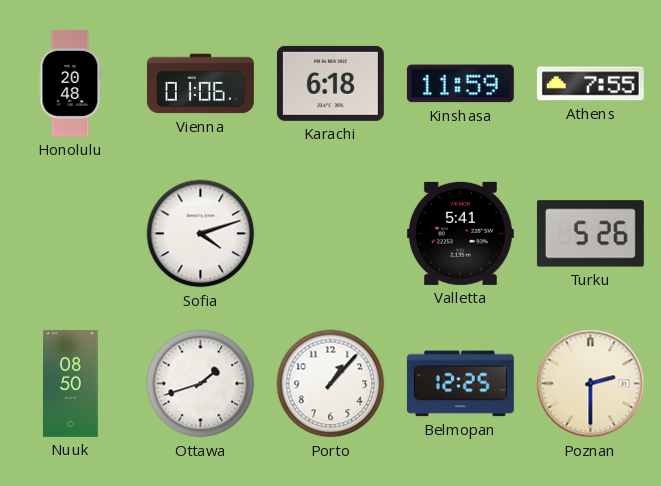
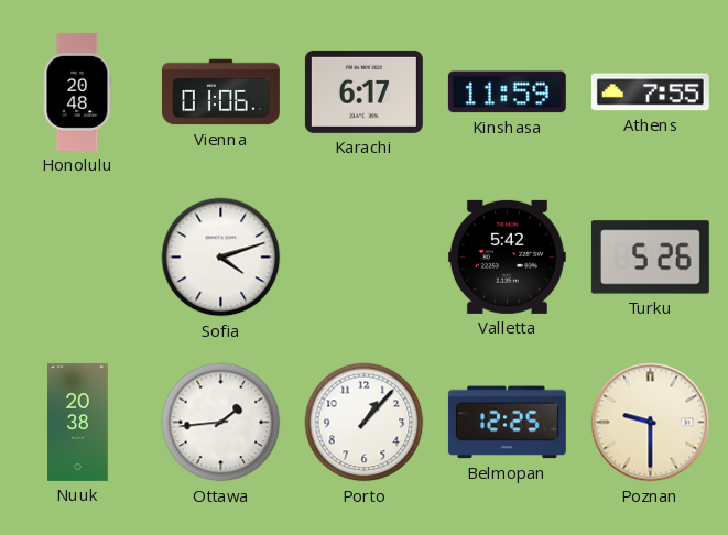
Karachi: 6:18 -> 6:17
Valletta: 5:41 -> 5:42
Nuuk: 08:50 -> 20:38
Ottawa: 1:42 -> 1:44
Poznan: 2:30 -> 9:30
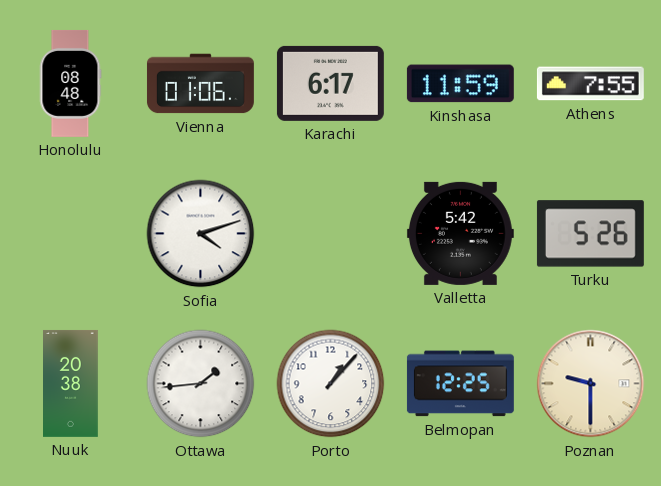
Honolulu: 20:48 -> 08:48
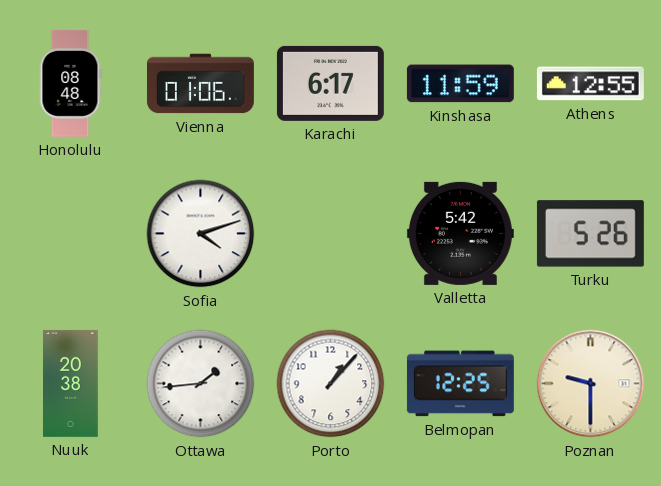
Athens: 7:55 -> 12:55
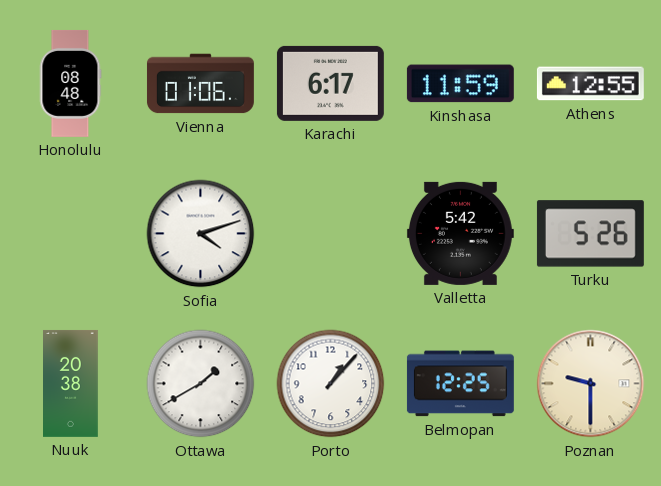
Ottawa: 1:44 -> 1:40
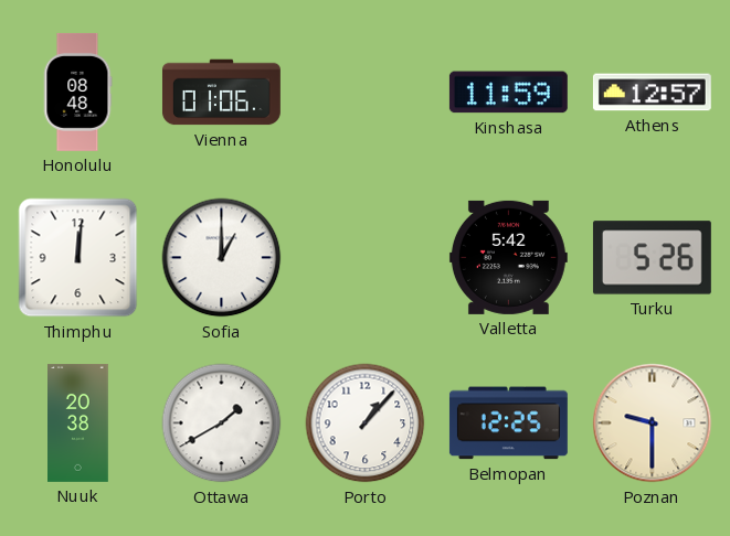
Karachi: 6:17 -> none
Athens: 12:55 -> 12:57
Thimphu: none -> 12:01
Sofia: 4:12 -> 1:00
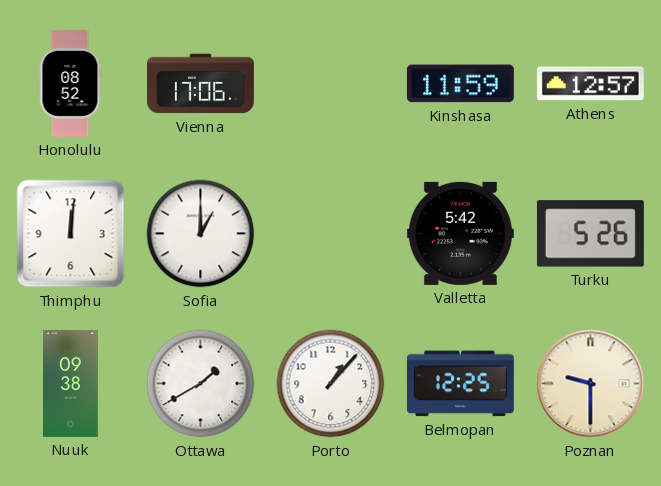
Honolulu: 08:48 -> 08:52
Vienna: 01:06 -> 17:06
Nuuk: 20:38 -> 09:38
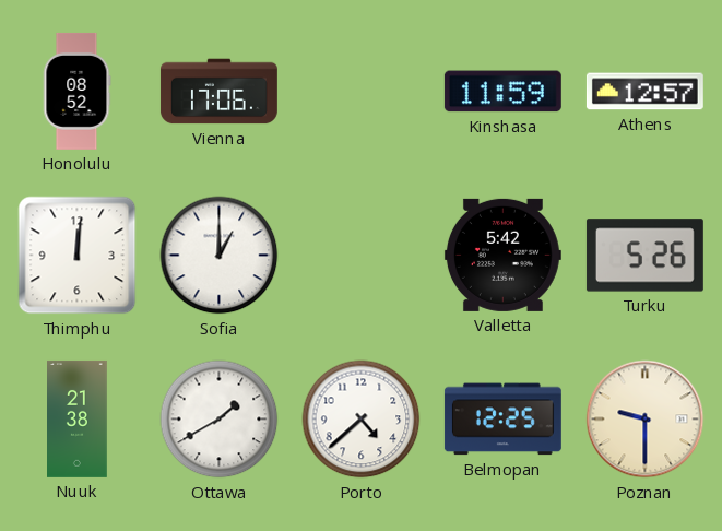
Nuuk: 09:38 -> 21:38
Porto: 1:07 -> 4:38
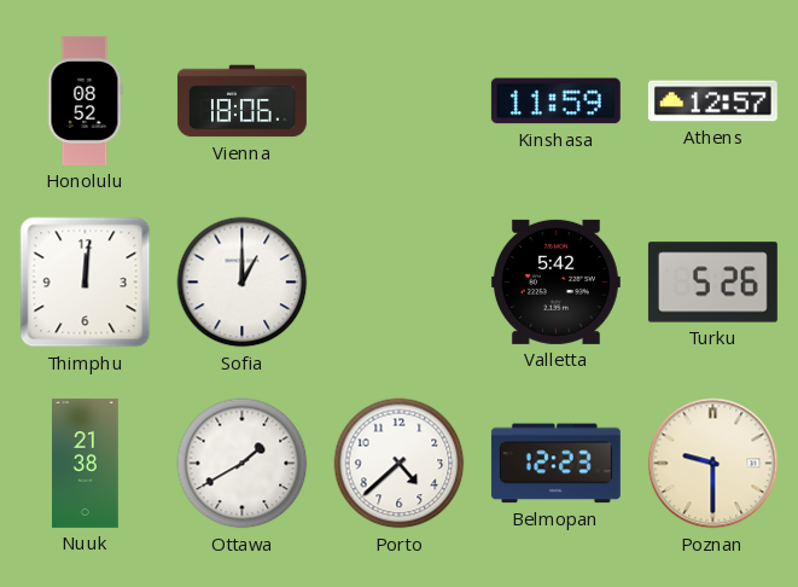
Vienna: 17:06 -> 18:06
Belmopan: 12:25 -> 12:23
